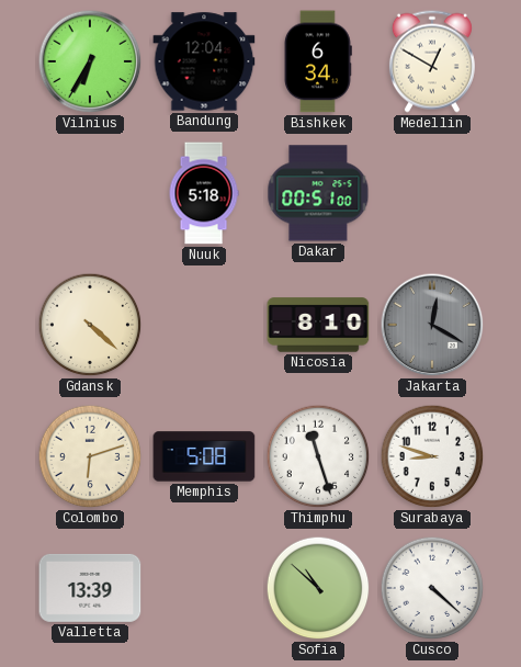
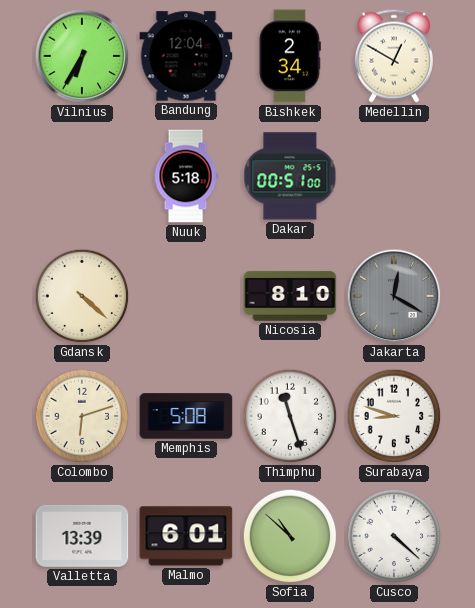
Bishkek: 6:34 -> 2:34
Malmo: none -> 6:01
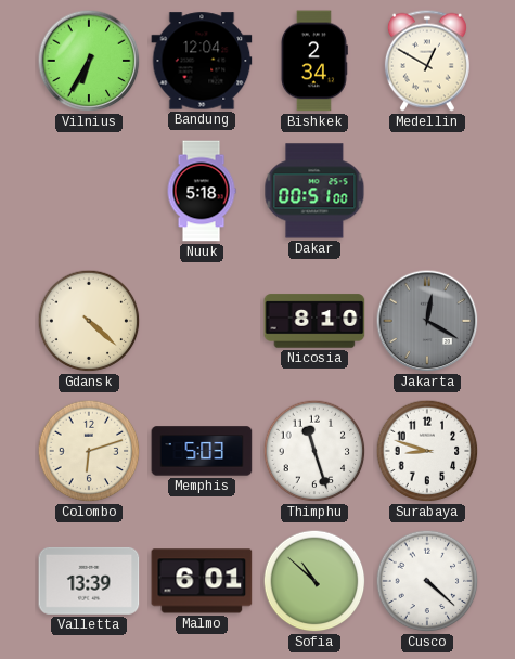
Memphis: 5:08 -> 5:03
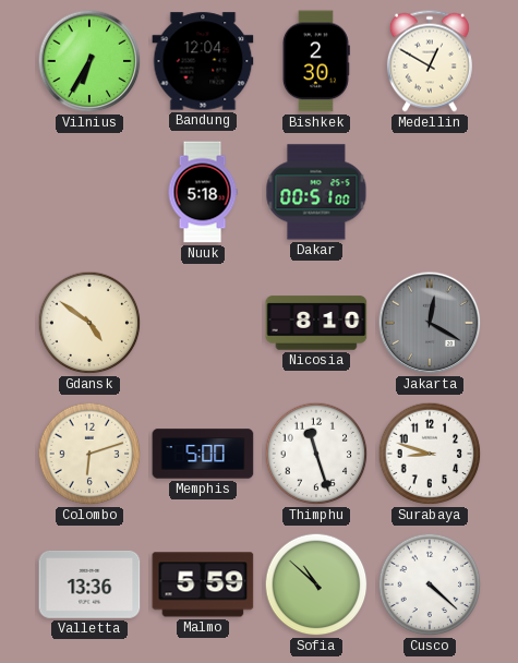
Bishkek: 2:34 -> 2:30
Gdansk: 4:22 -> 4:51
Memphis: 5:03 -> 5:00
Valletta: 13:39 -> 13:36
Malmo: 6:01 -> 5:59
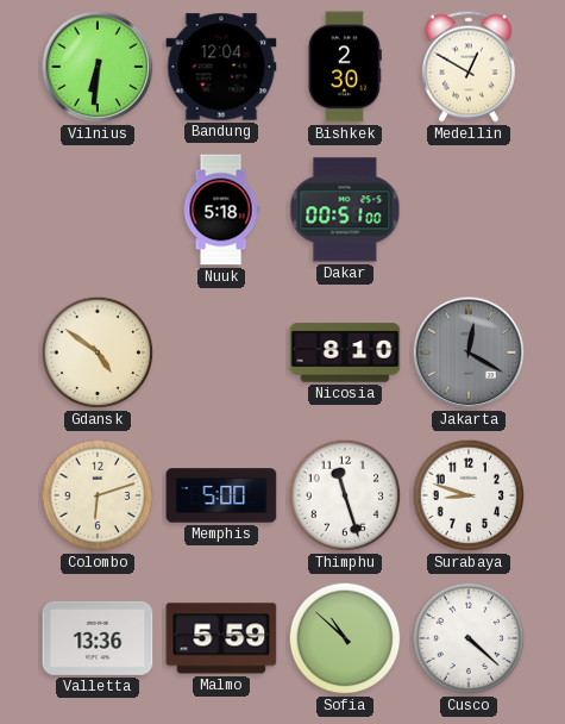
Vilnius: 6:35 -> 6:31
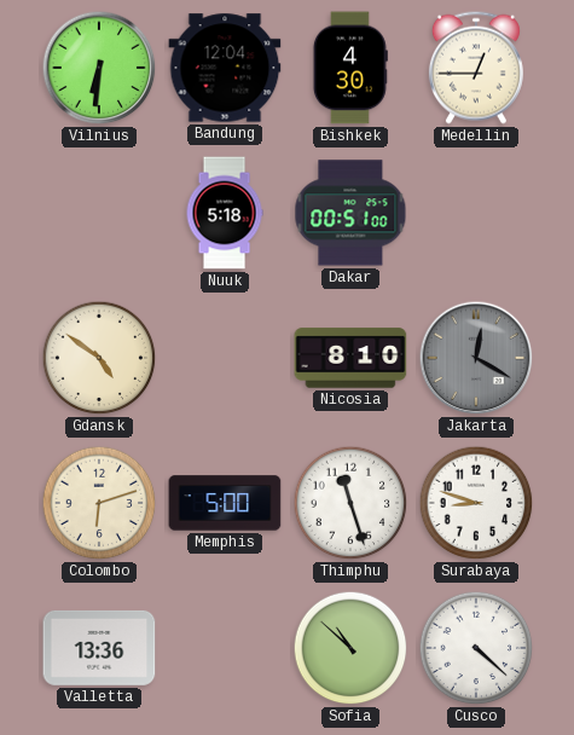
Bishkek: 2:30 -> 4:30
Medellin: 12:50 -> 12:45
Malmo: 5:59 -> none
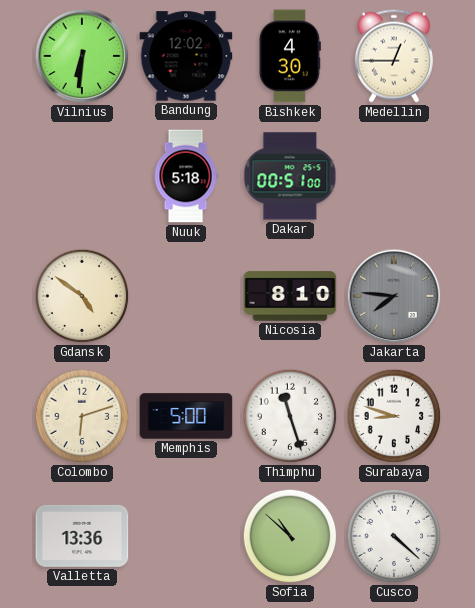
Bandung: 12:04 -> 12:02
Jakarta: 12:20 -> 7:46
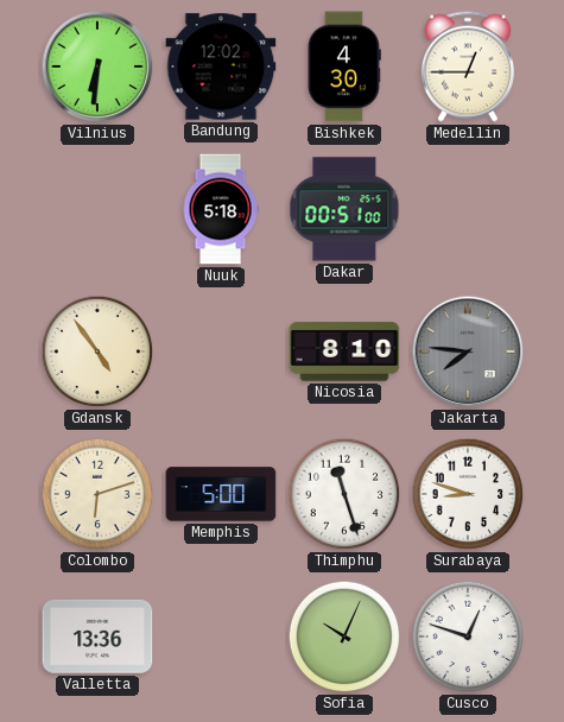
Gdansk: 4:51 -> 4:54
Sofia: 10:52 -> 10:04
Cusco: 4:22 -> 12:48
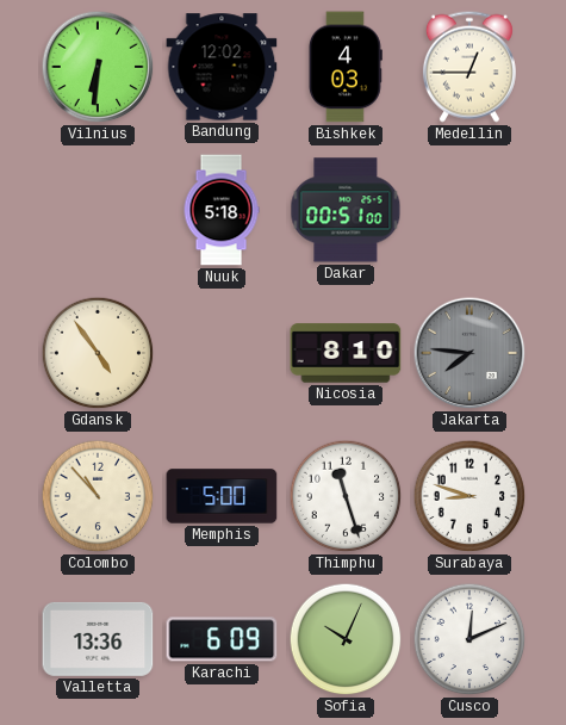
Bishkek: 4:30 -> 4:03
Colombo: 6:12 -> 10:53
Karachi: none -> 6:09
Cusco: 12:48 -> 12:11
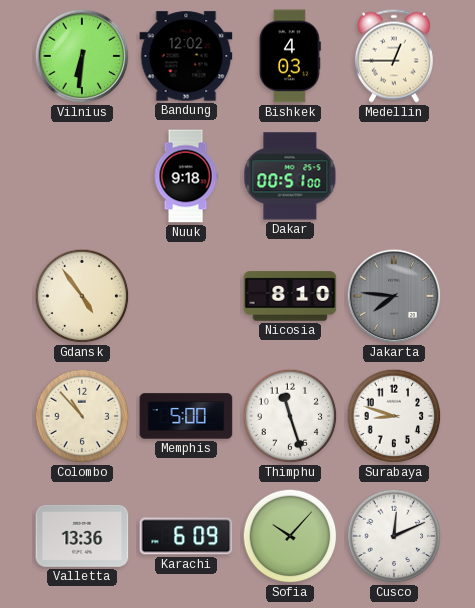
Nuuk: 5:18 -> 9:18
Sofia: 10:04 -> 10:07
